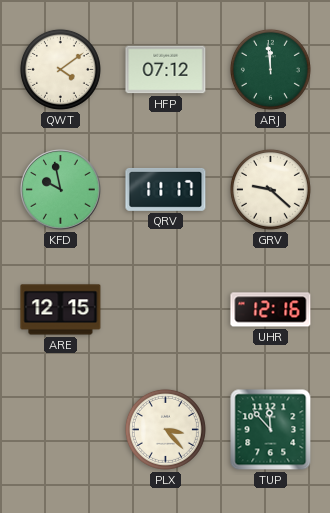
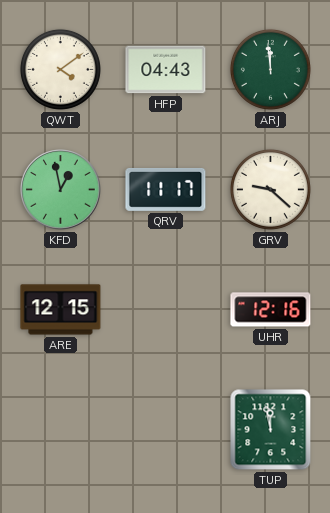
HFP: 07:12 -> 04:43
KFD: 9:58 -> 12:58
PLX: 3:23 -> none
TUP: 11:53 -> 11:58
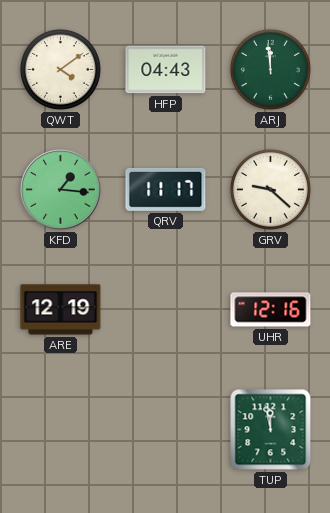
KFD: 12:58 -> 1:16
ARE: 12:15 -> 12:19
